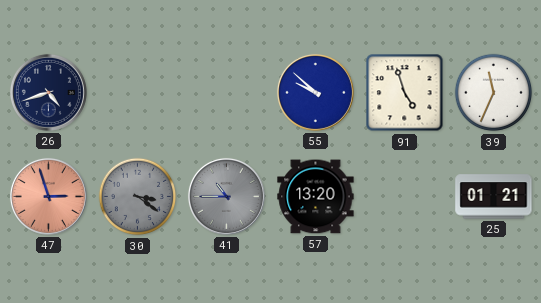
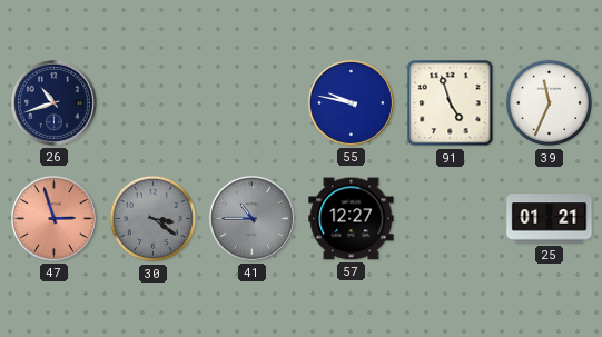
26: 4:42 -> 10:42
55: 9:52 -> 9:47
57: 13:20 -> 12:27
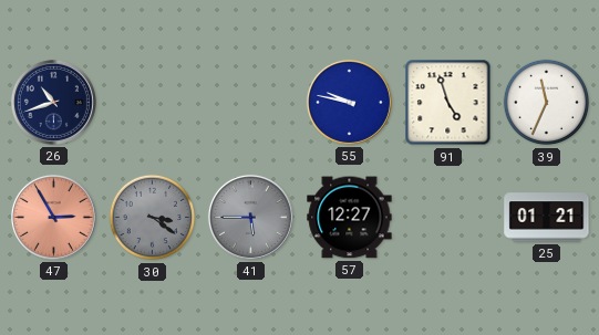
47: 2:57 -> 2:55
41: 10:45 -> 5:45
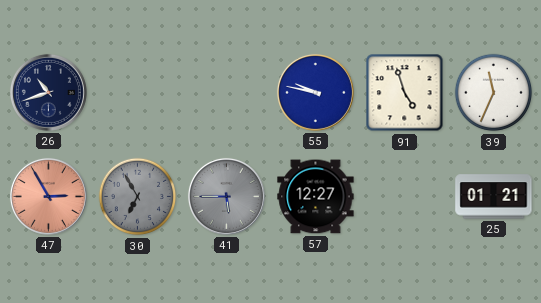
30: 3:21 -> 6:55
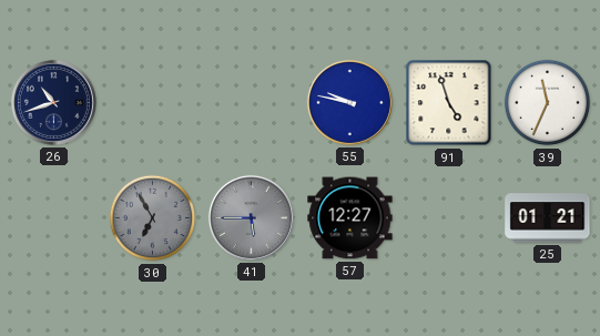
47: 2:55 -> none
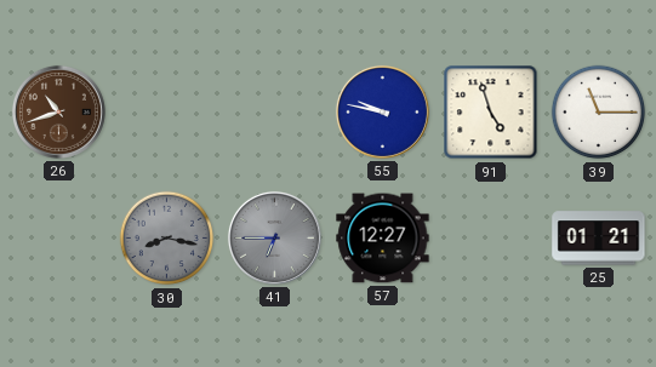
26 dial: navy -> brown
39: 11:34 -> 11:15
30: 6:55 -> 8:17
41: 5:45 -> 6:45
